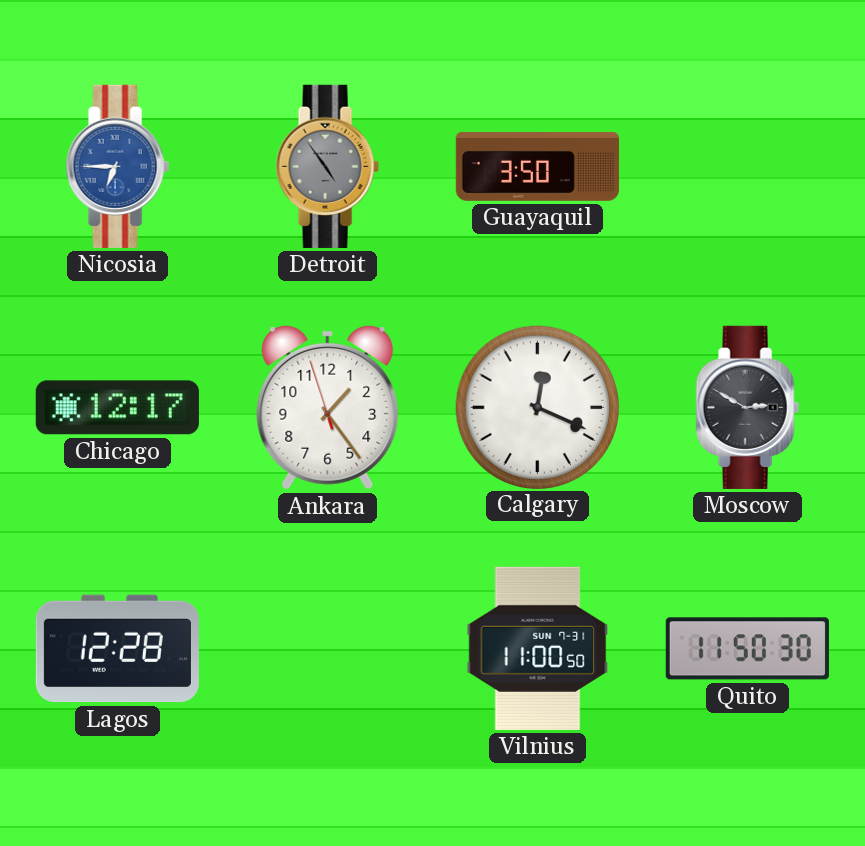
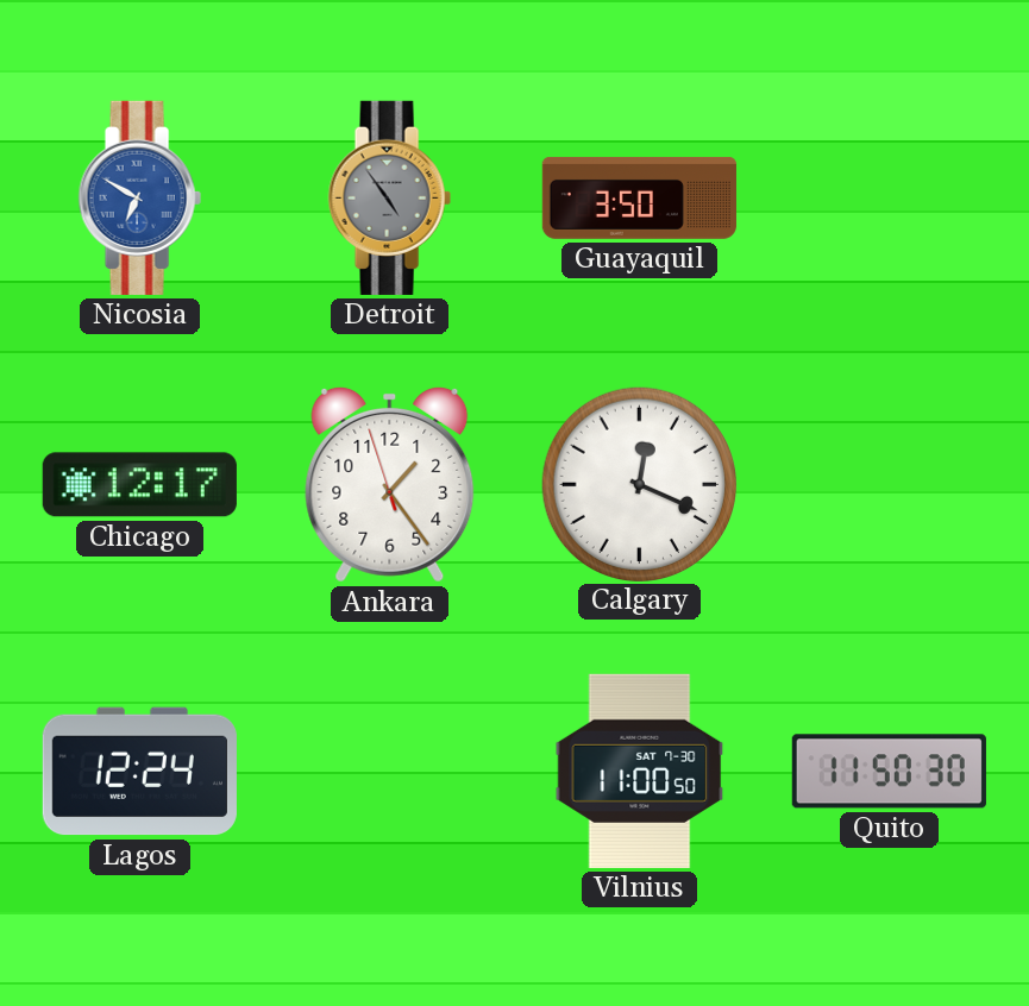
Nicosia: 6:45 -> 6:50
Moscow: 2:50 -> none
Lagos: 12:28 -> 12:24
Vilnius date: SUN 7-31 -> SAT 7-30
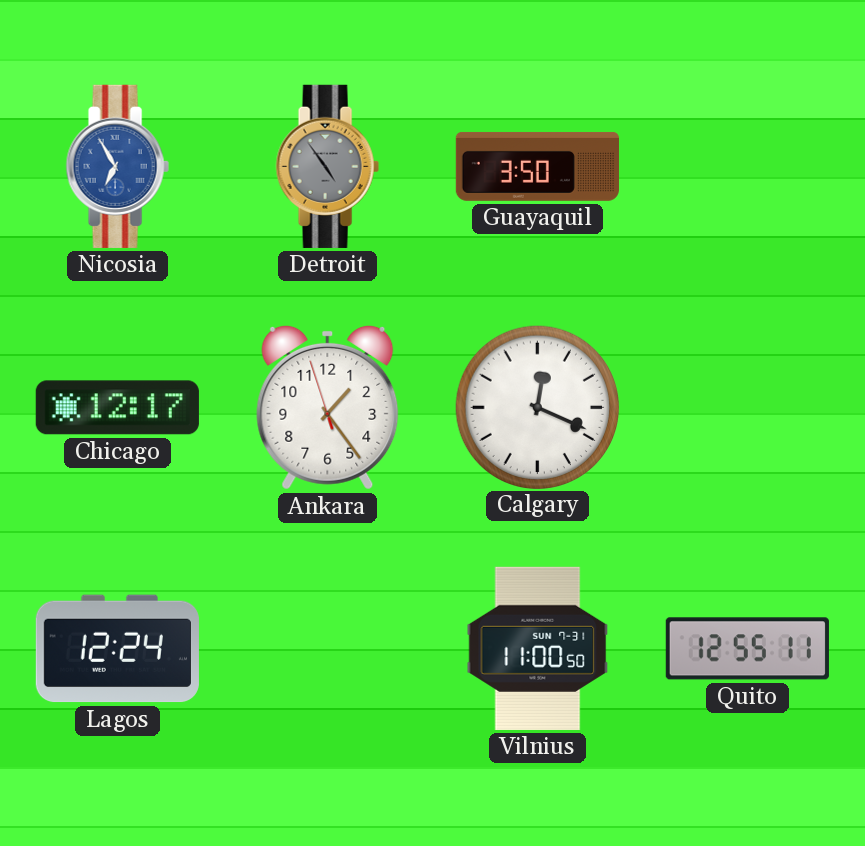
Nicosia: 6:50 -> 6:55
Vilnius date: SAT 7-30 -> SUN 7-31
Quito: 11:50 -> 12:55
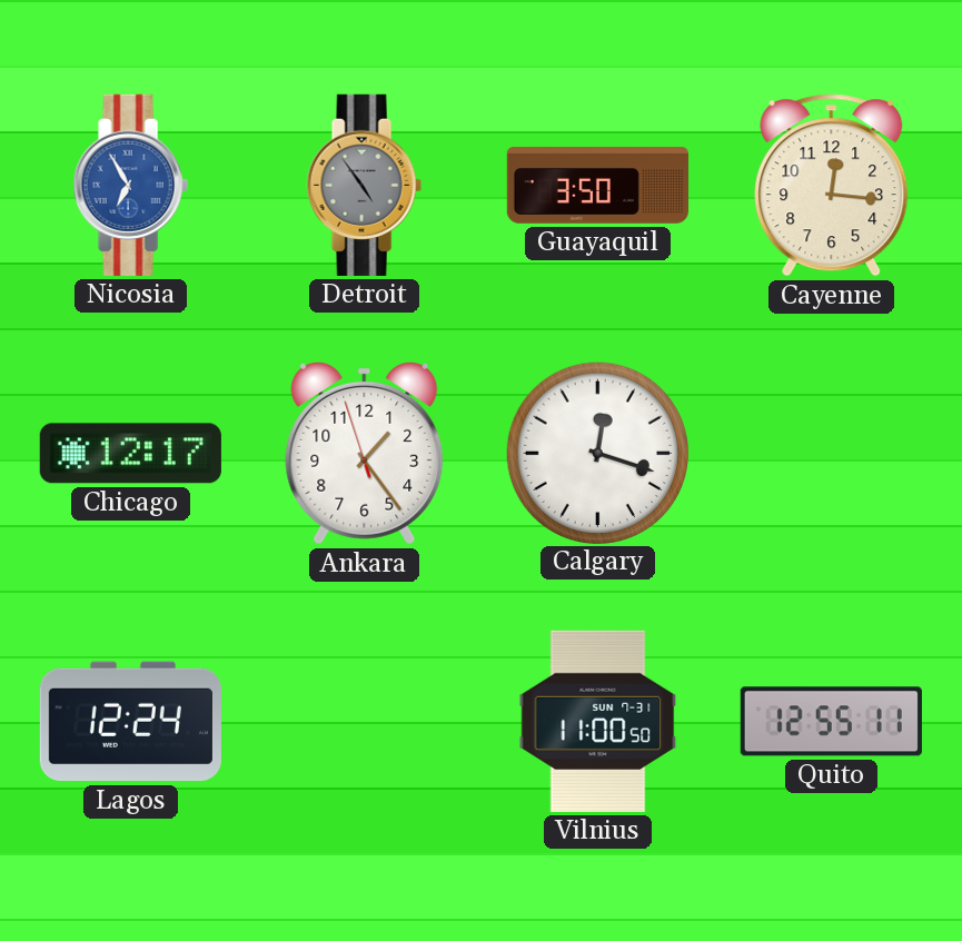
Cayenne: none -> 12:16
Calgary: 12:19 -> 12:18
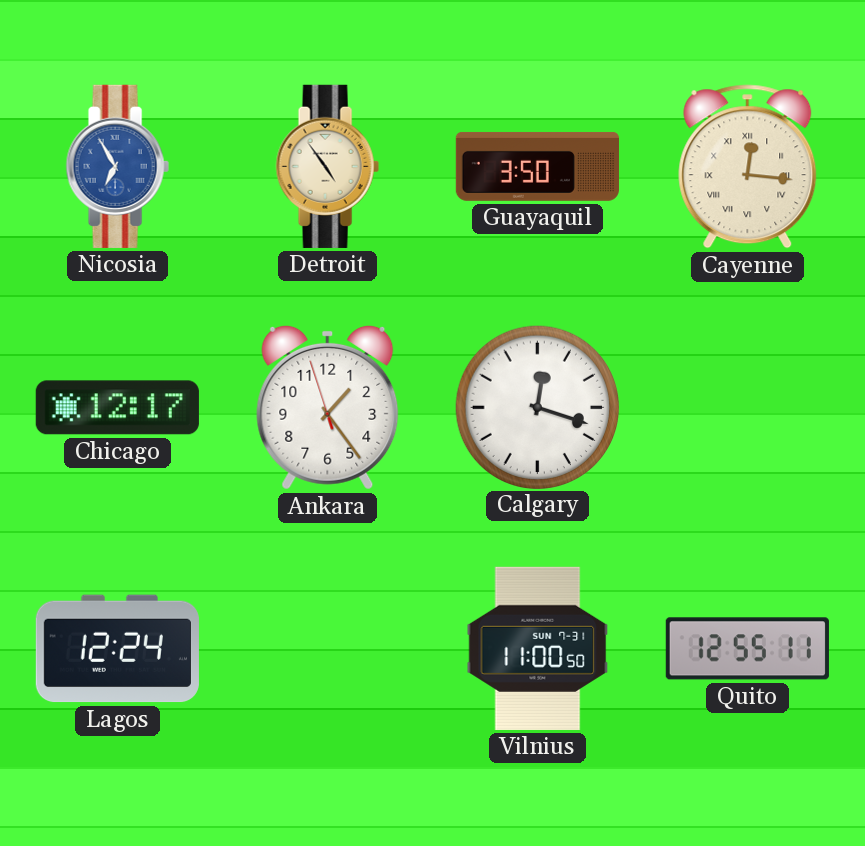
Detroit dial: grey -> cream
Cayenne numerals: Arabic -> Roman
